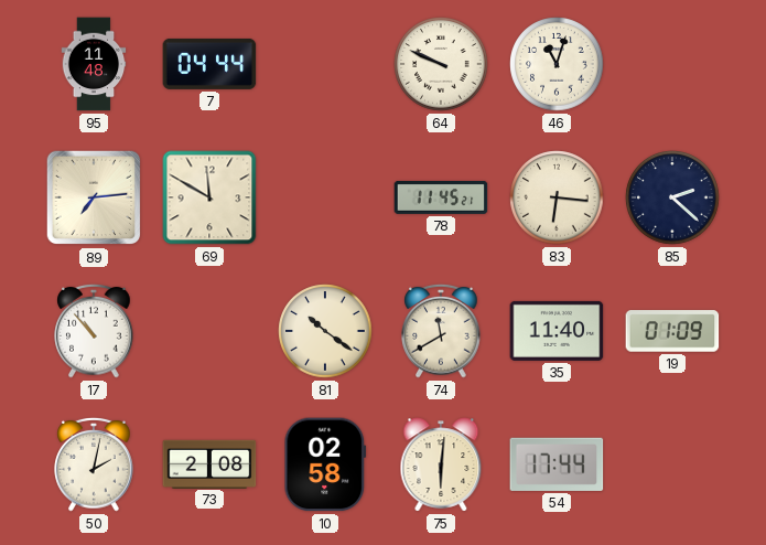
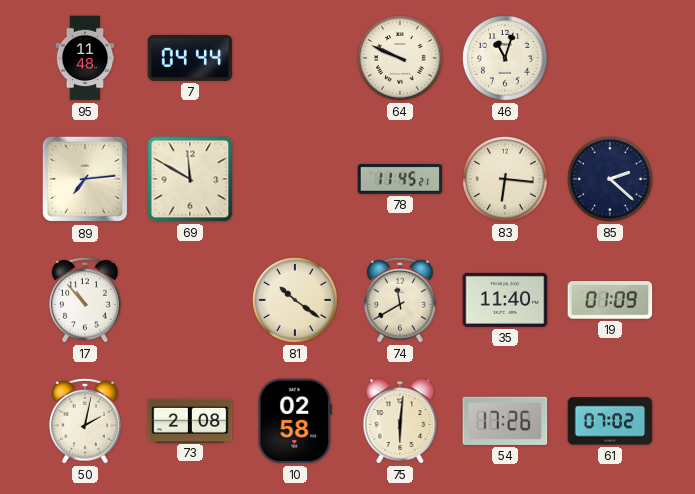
54: 17:44 -> 17:26
61: none -> 07:02
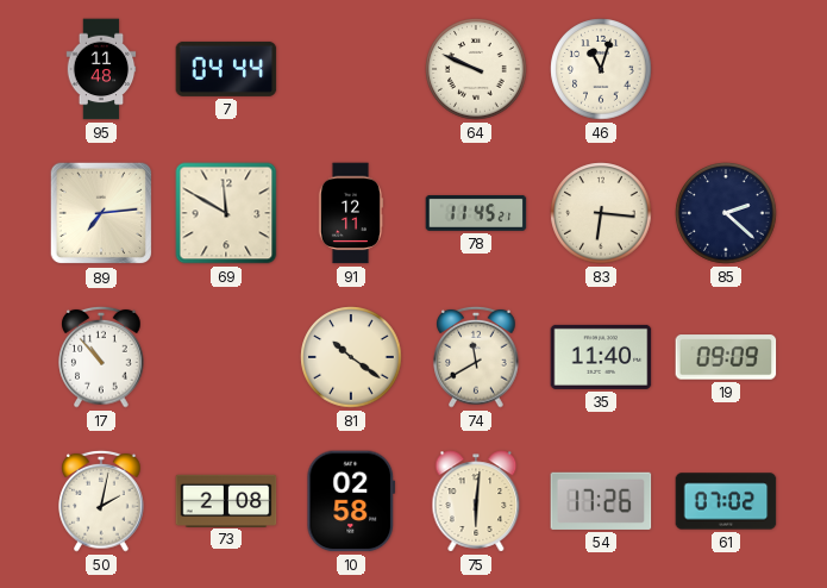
91: none -> 12:11
19: 01:09 -> 09:09
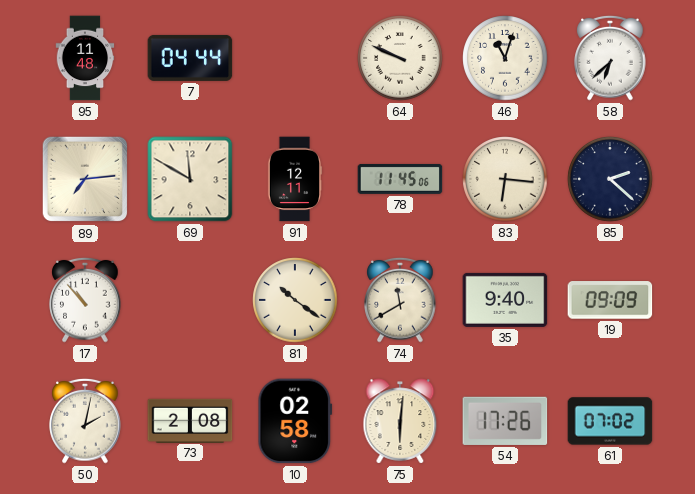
58: none -> 6:38
78: 11:45:21 -> 11:45:06
35: 11:40 -> 9:40
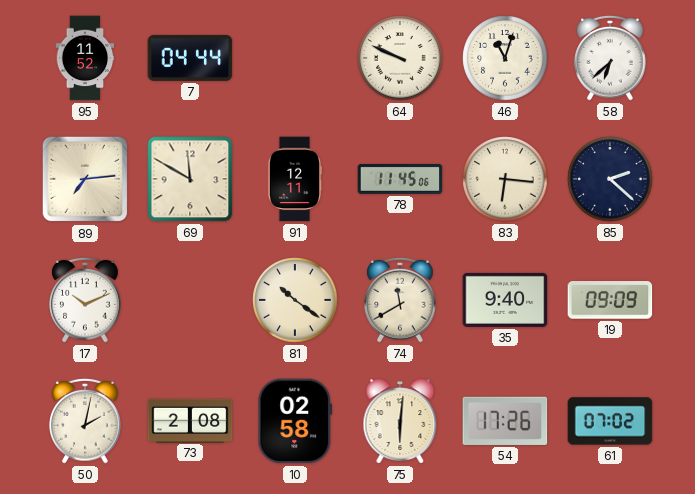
95: 11:48 -> 11:52
17: 10:53 -> 10:11
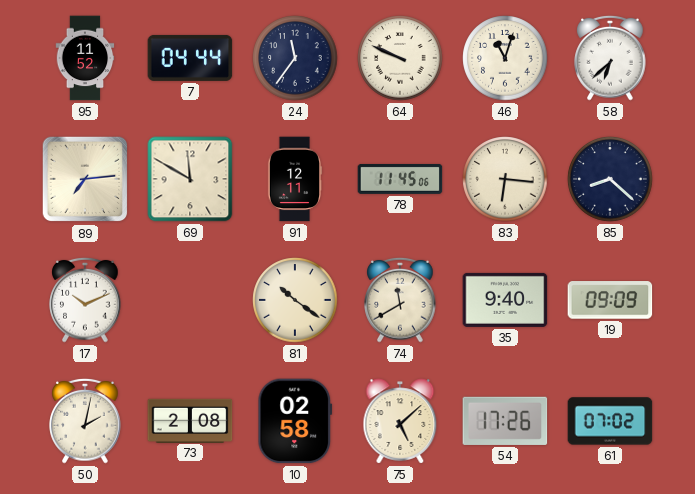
24: none -> 11:36
85: 2:22 -> 8:22
75: 6:01 -> 5:08
